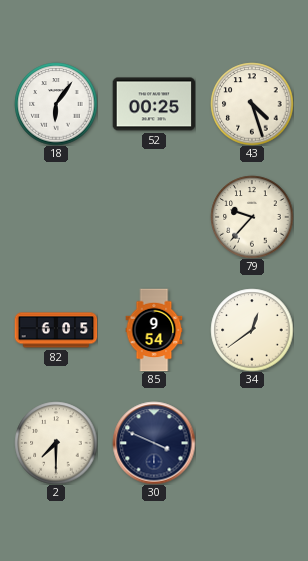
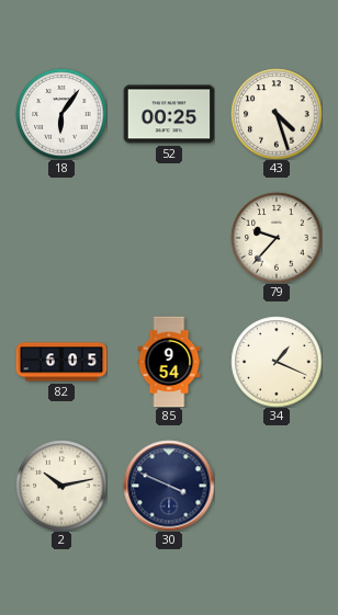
34: 12:39 -> 1:19
2: 7:30 -> 10:13
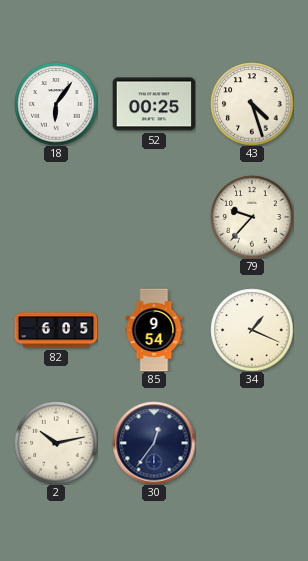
30: 3:49 -> 12:36
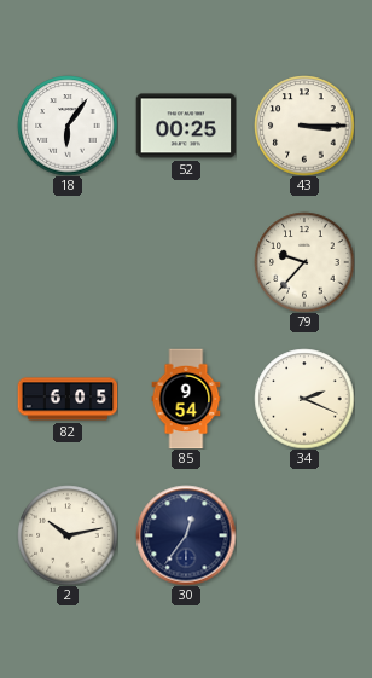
43: 4:27 -> 3:15
34: 1:19 -> 2:19
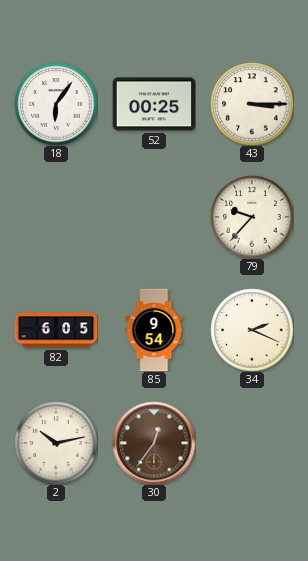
30 dial: navy -> brown
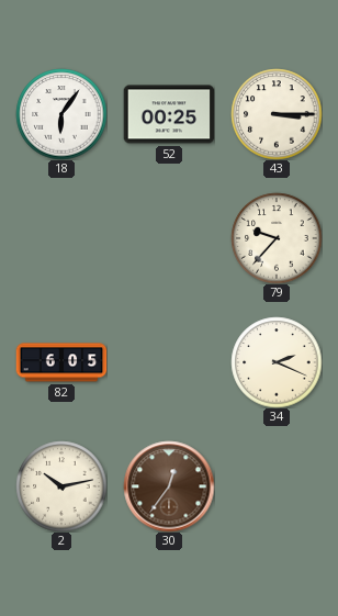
85: 9:54 -> none
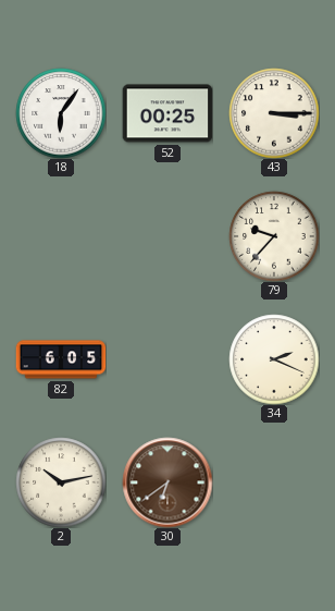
30: 12:36 -> 6:39
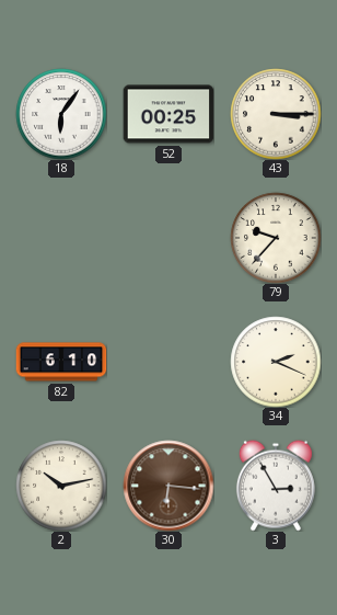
82: 6:05 -> 6:10
30: 6:39 -> 6:16
3: none -> 2:55
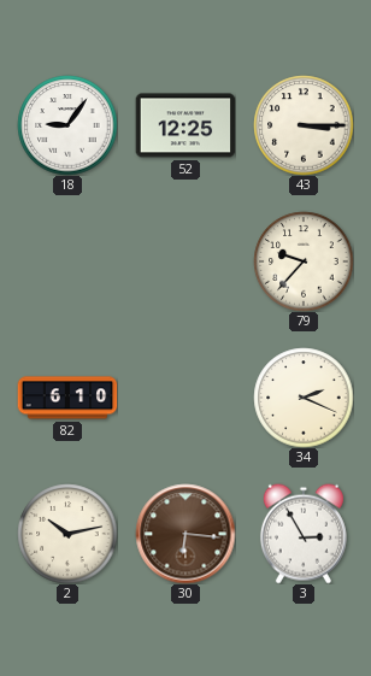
18: 6:06 -> 9:06
52: 00:25 -> 12:25
